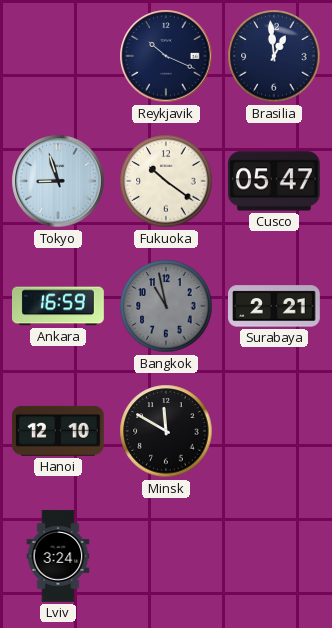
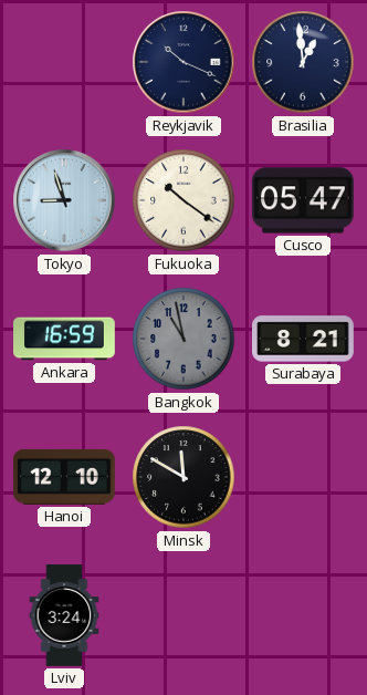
Surabaya: 2:21 -> 8:21
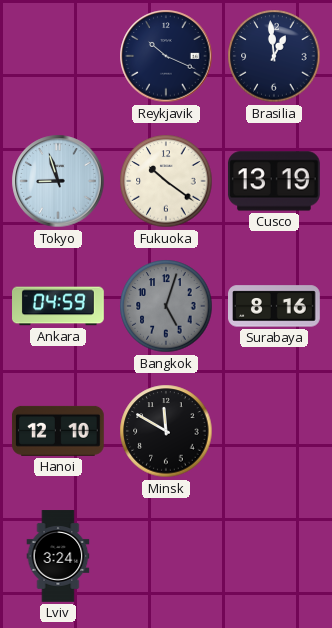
Cusco: 05:47 -> 13:19
Ankara: 16:59 -> 04:59
Bangkok: 10:58 -> 5:03
Surabaya: 8:21 -> 8:16
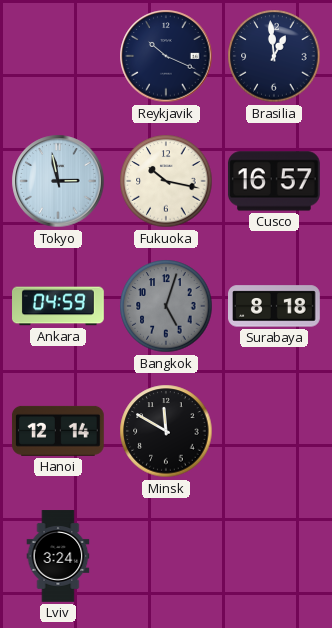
Tokyo: 8:57 -> 2:58
Fukuoka: 10:21 -> 10:17
Cusco: 13:19 -> 16:57
Surabaya: 8:16 -> 8:18
Hanoi: 12:10 -> 12:14
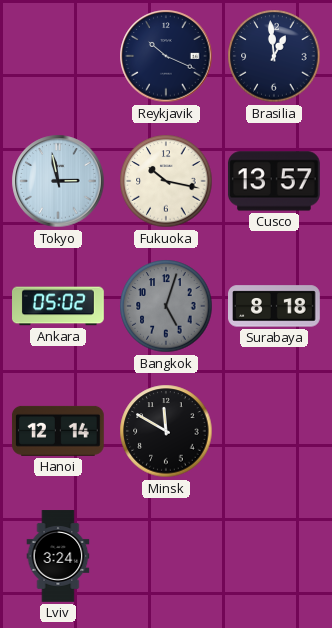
Cusco: 16:57 -> 13:57
Ankara: 04:59 -> 05:02
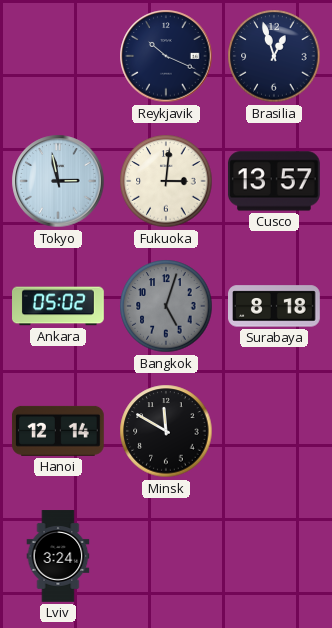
Brasilia: 12:59 -> 12:57
Fukuoka: 10:17 -> 3:01
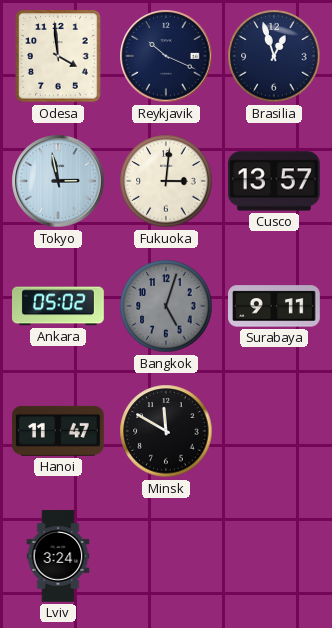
Odesa: none -> 3:59
Surabaya: 8:18 -> 9:11
Hanoi: 12:14 -> 11:47
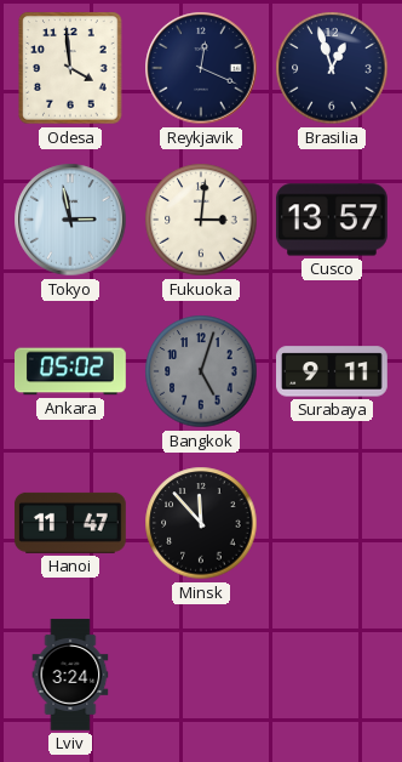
Reykjavik: 10:19 -> 12:19
Minsk: 11:50 -> 11:53
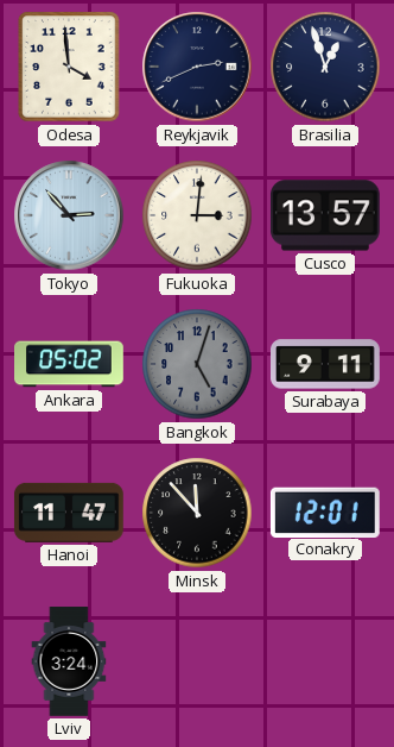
Reykjavik: 12:19 -> 2:41
Tokyo: 2:58 -> 2:53
Conakry: none -> 12:01
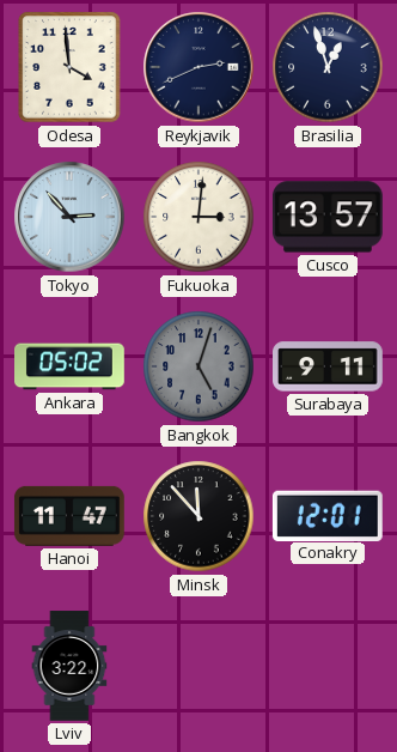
Lviv: 3:24 -> 3:22
